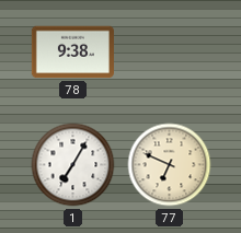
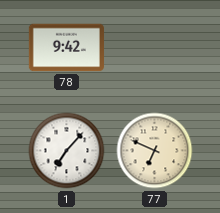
78: 9:38 -> 9:42
1: 7:05 -> 7:07
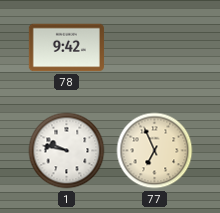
1: 7:07 -> 9:47
77: 6:49 -> 6:56
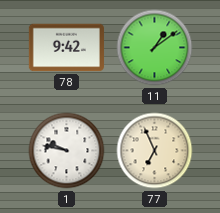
11: none -> 1:09
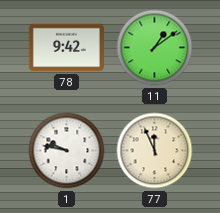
77: 6:56 -> 11:56
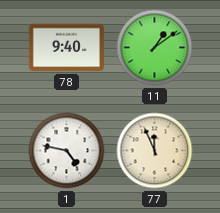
78: 9:42 -> 9:40
1: 9:47 -> 4:47
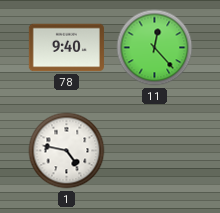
11: 1:09 -> 12:23
77: 11:56 -> none
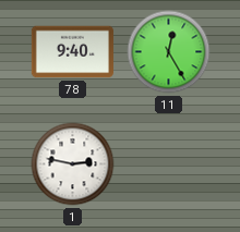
11: 12:23 -> 12:25
1: 4:47 -> 2:47
